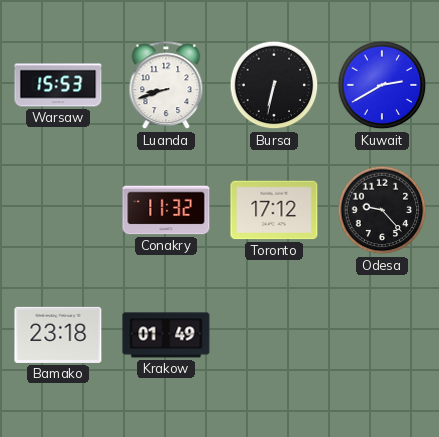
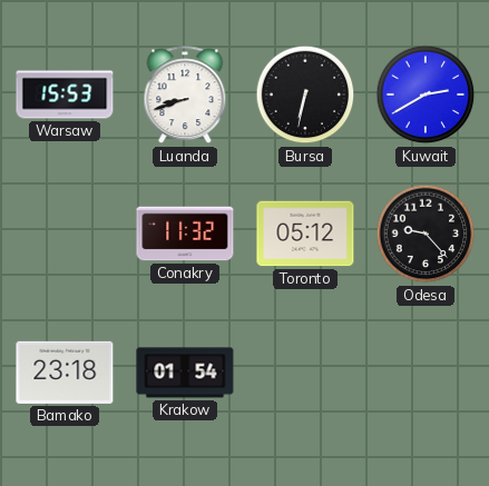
Toronto: 17:12 -> 05:12
Krakow: 01:49 -> 01:54
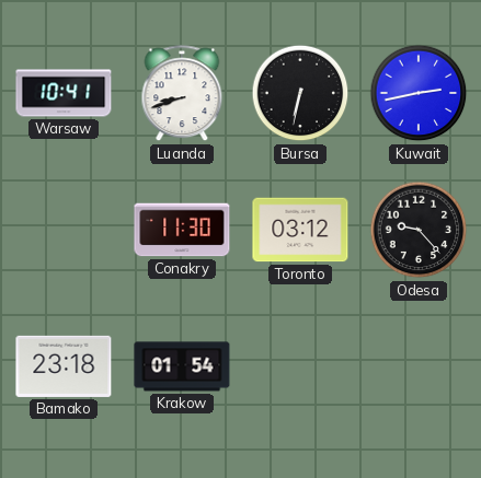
Warsaw: 15:53 -> 10:41
Kuwait: 2:40 -> 2:43
Conakry: 11:32 -> 11:30
Toronto: 05:12 -> 03:12
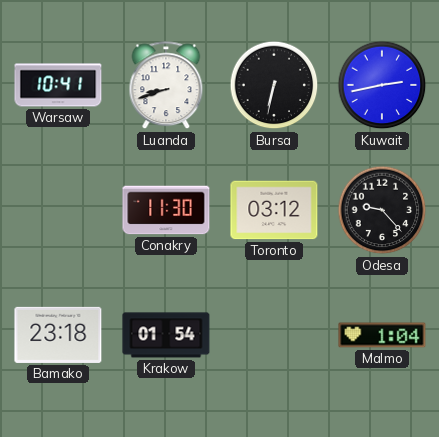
Malmo: none -> 1:04
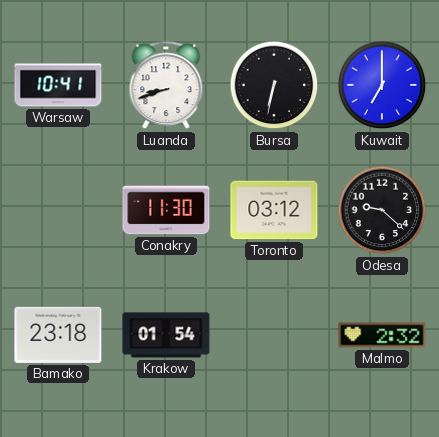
Kuwait: 2:43 -> 7:00
Odesa: 9:23 -> 9:22
Malmo: 1:04 -> 2:32
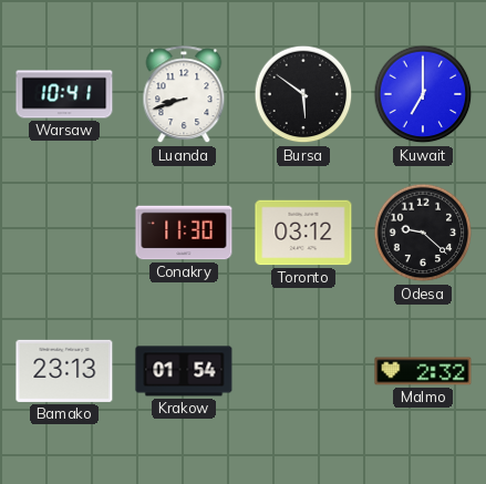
Bursa: 6:32 -> 5:51
Bamako: 23:18 -> 23:13
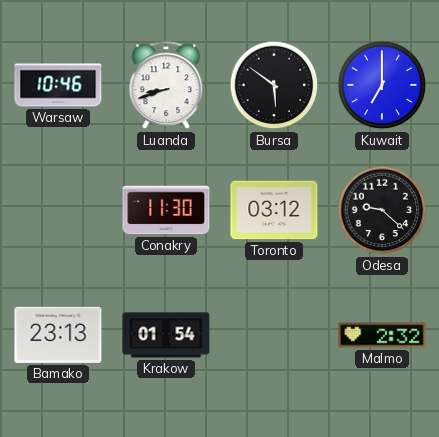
Warsaw: 10:41 -> 10:46
